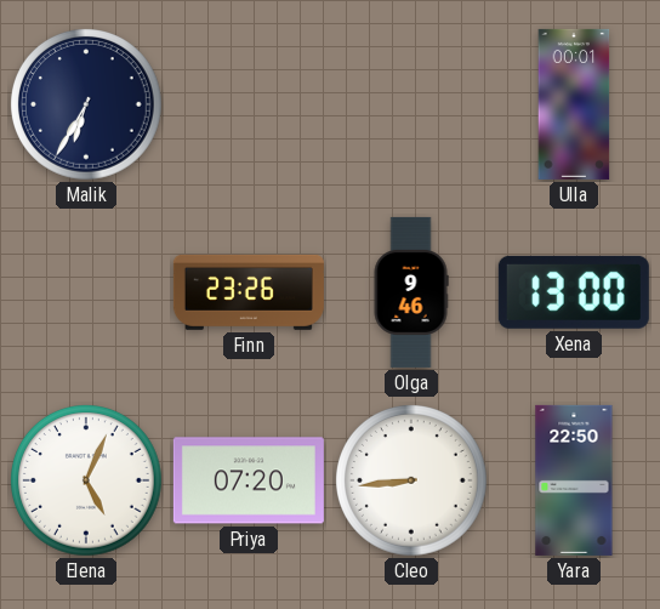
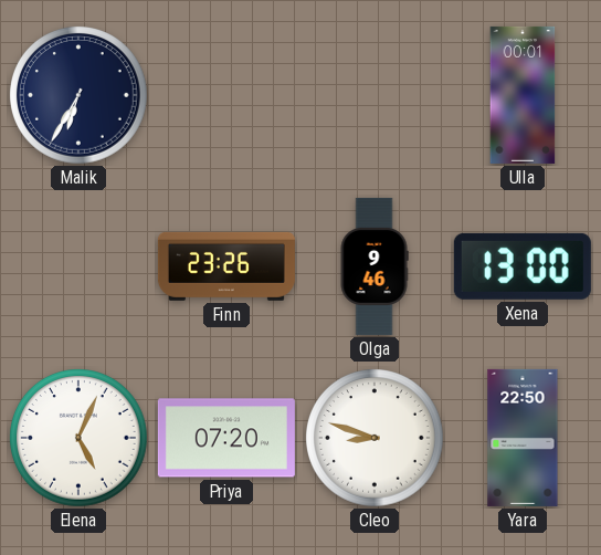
Cleo: 8:44 -> 8:48
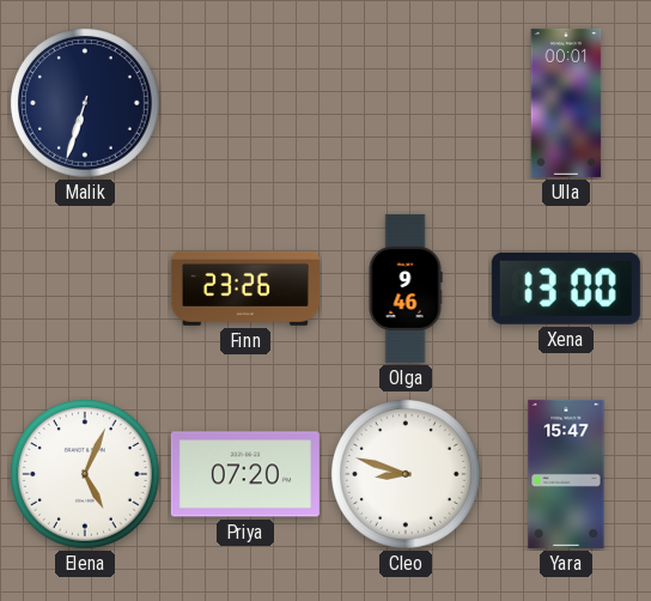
Malik: 6:35 -> 6:33
Yara: 22:50 -> 15:47
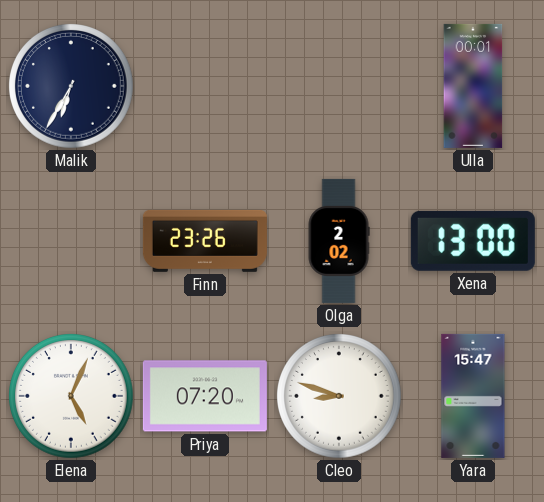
Malik: 6:33 -> 6:35
Olga: 9:46 -> 2:02
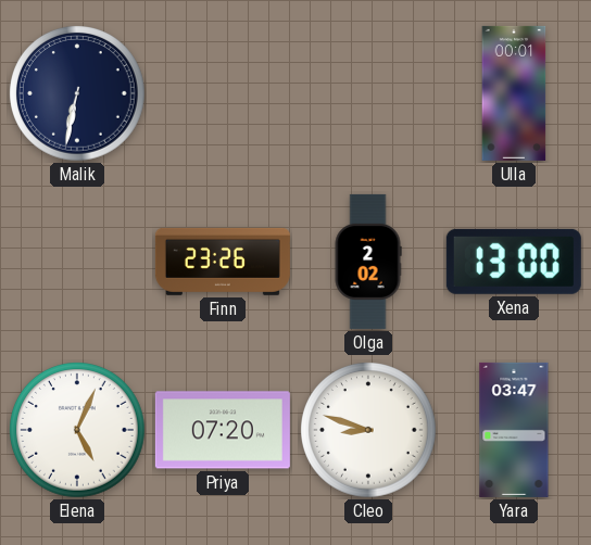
Malik: 6:35 -> 6:32
Yara: 15:47 -> 03:47
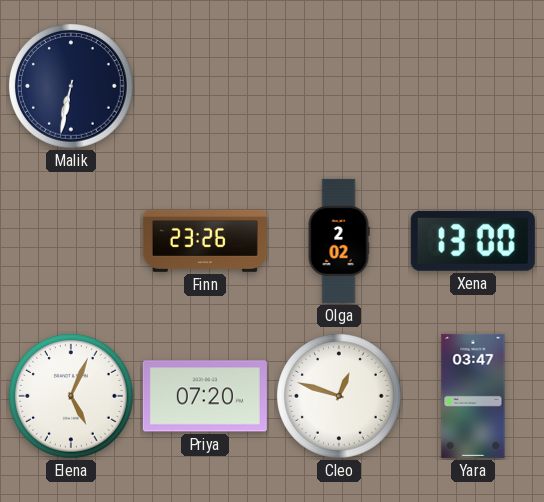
Ulla: 00:01 -> none
Cleo: 8:48 -> 12:48
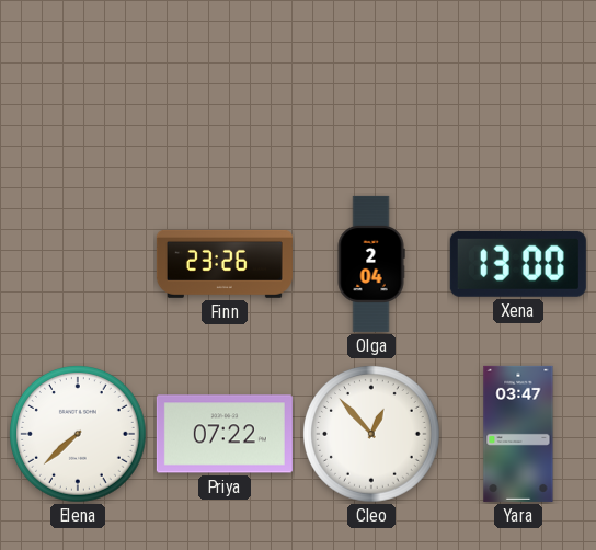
Malik: 6:32 -> none
Olga: 2:02 -> 2:04
Elena: 5:04 -> 7:38
Priya: 07:20 -> 07:22
Cleo: 12:48 -> 12:53
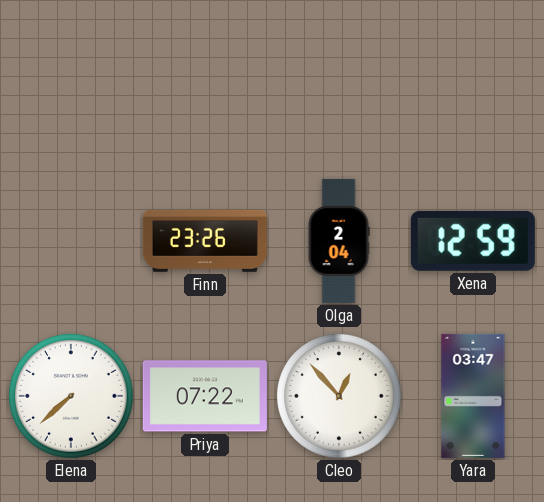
Xena: 13:00 -> 12:59
